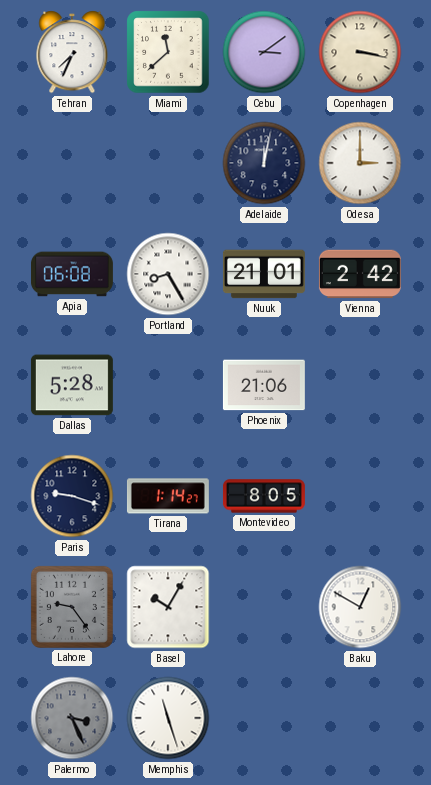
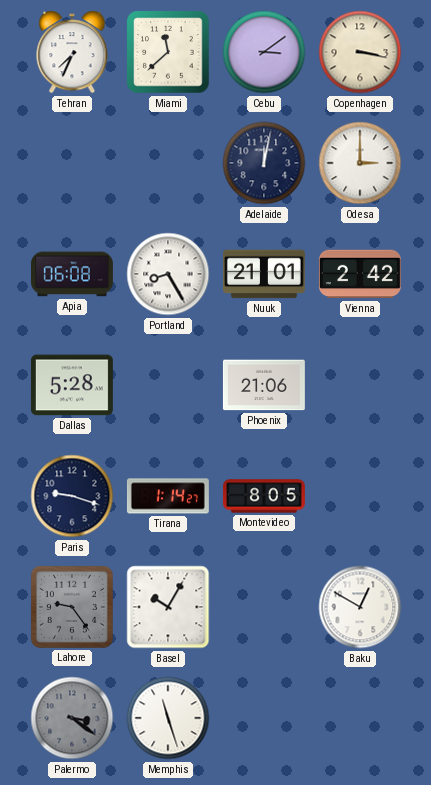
Palermo: 3:26 -> 3:21
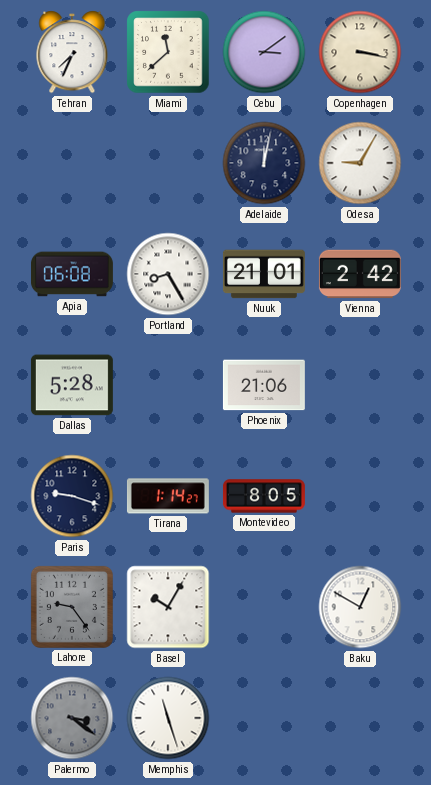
Odesa: 3:00 -> 9:05
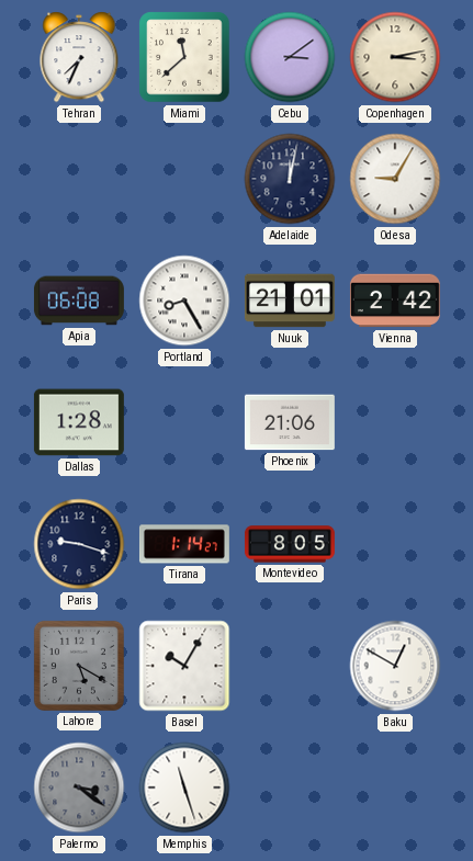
Copenhagen: 3:17 -> 3:13
Dallas: 5:28 -> 1:28
Lahore: 9:24 -> 5:20
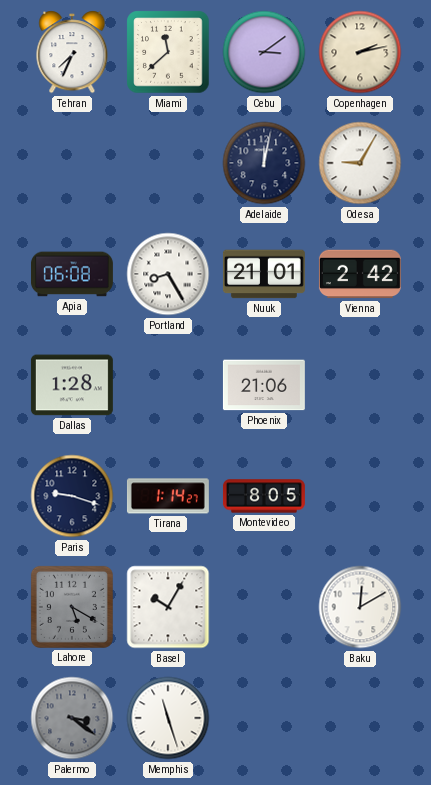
Copenhagen: 3:13 -> 2:13
Baku: 12:50 -> 12:10
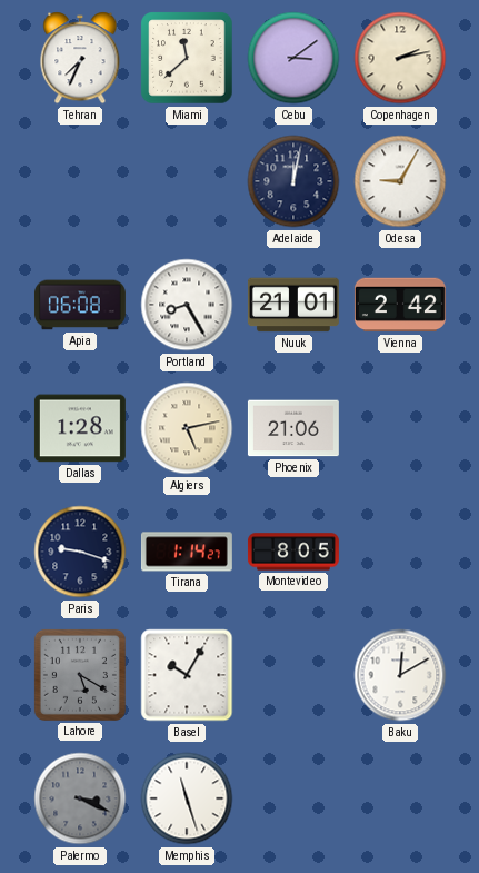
Algiers: none -> 5:13
Palermo: 3:21 -> 3:19
